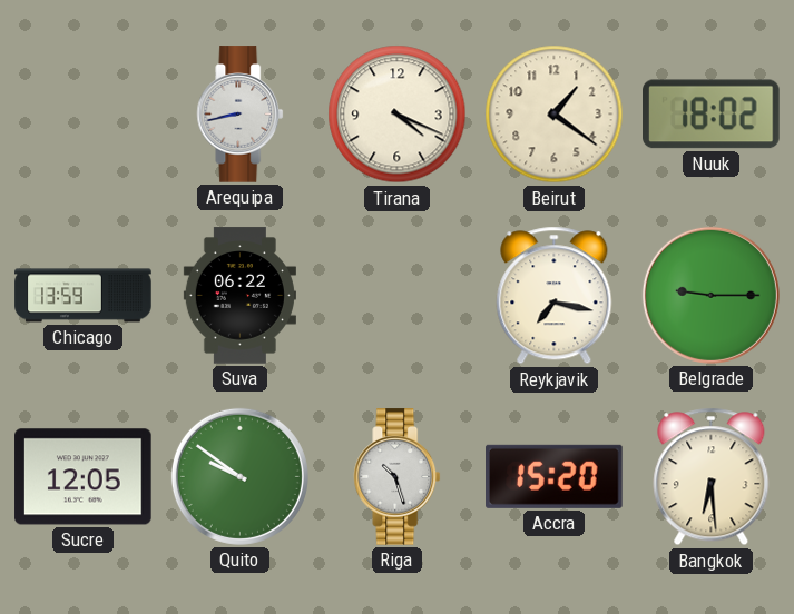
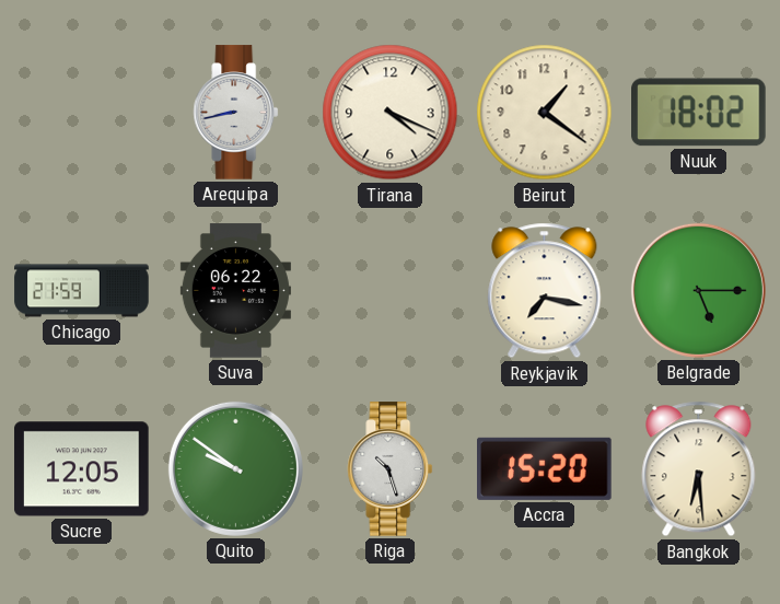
Chicago: 13:59 -> 21:59
Belgrade: 9:15 -> 5:15
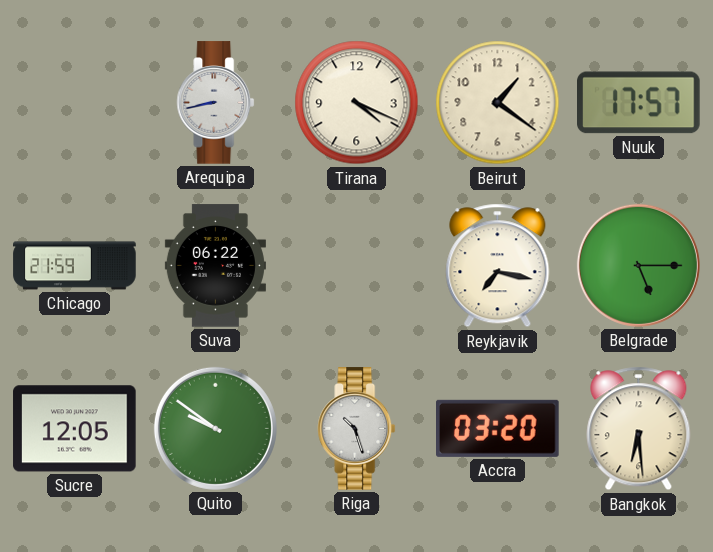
Nuuk: 18:02 -> 17:57
Accra: 15:20 -> 03:20
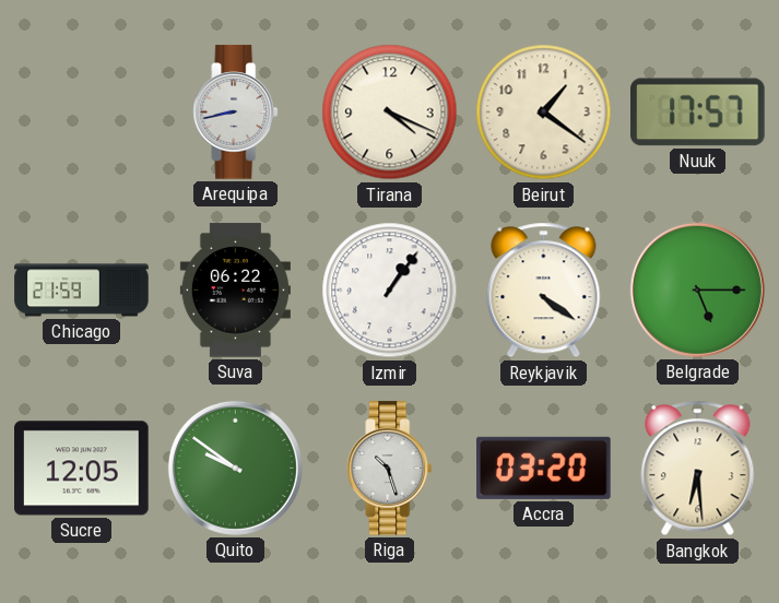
Izmir: none -> 1:06
Reykjavik: 7:17 -> 4:21
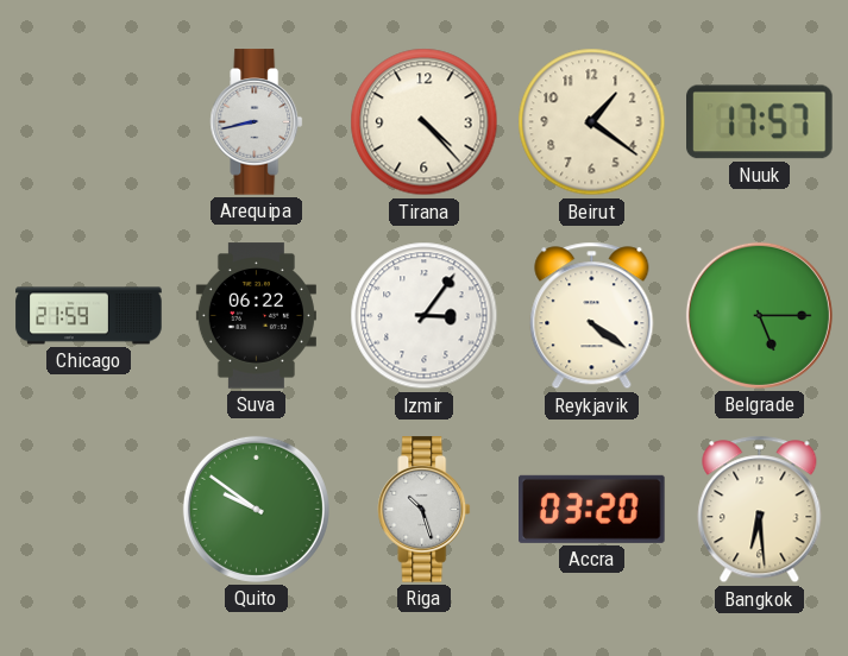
Tirana: 4:19 -> 4:23
Izmir: 1:06 -> 3:06
Sucre: 12:05 -> none
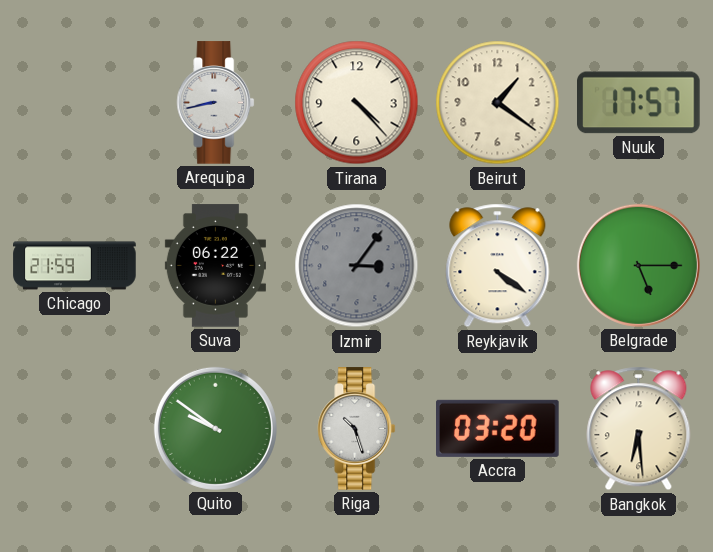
Izmir dial: white -> grey
